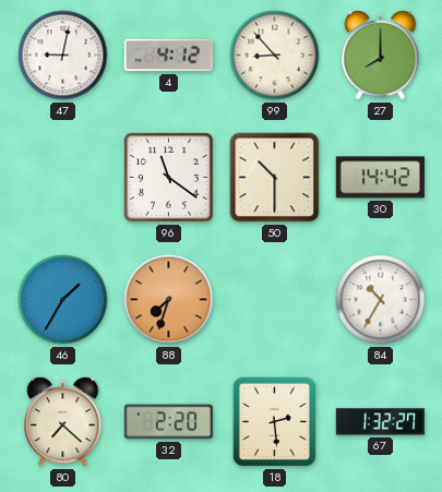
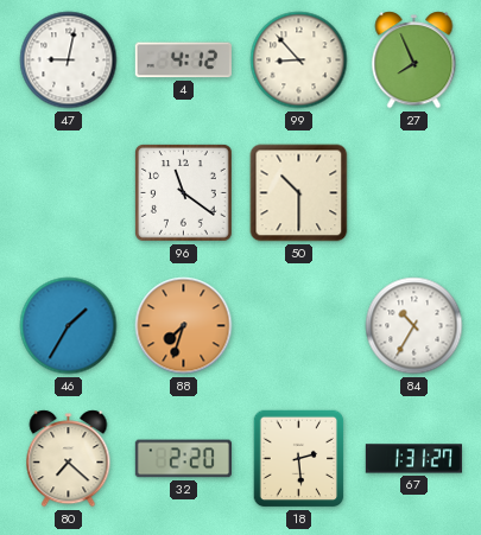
27: 8:00 -> 7:56
30: 14:42 -> none
67: 1:32 -> 1:31
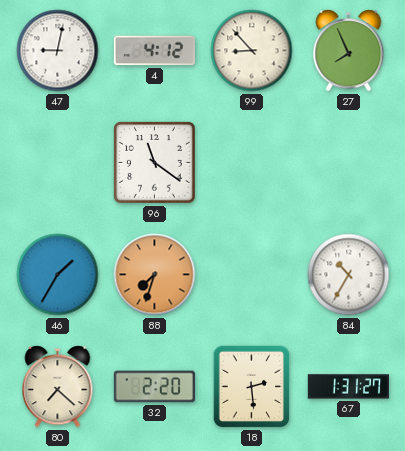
50: 10:30 -> none
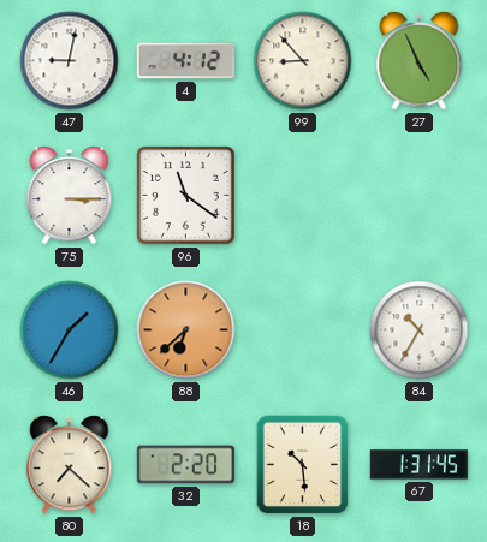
27: 7:56 -> 4:56
75: none -> 3:15
88: 7:33 -> 6:38
18: 2:29 -> 10:29
67: 1:31:27 -> 1:31:45
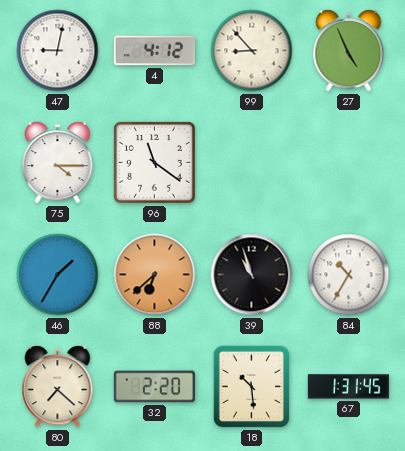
75: 3:15 -> 4:15
39: none -> 10:57
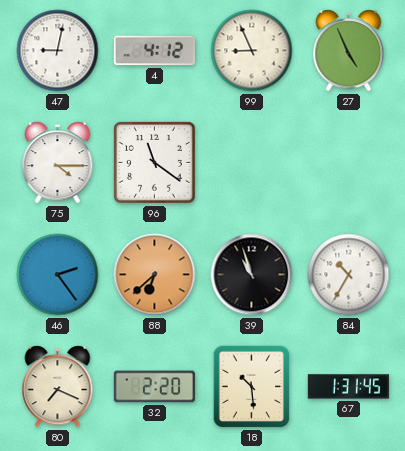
99: 8:53 -> 8:56
46: 1:35 -> 2:24
80: 7:22 -> 7:19
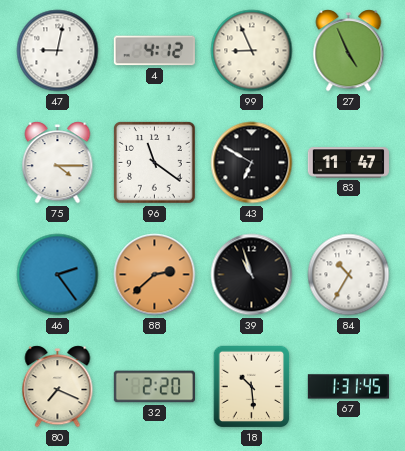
43: none -> 6:50
83: none -> 11:47
88: 6:38 -> 2:38
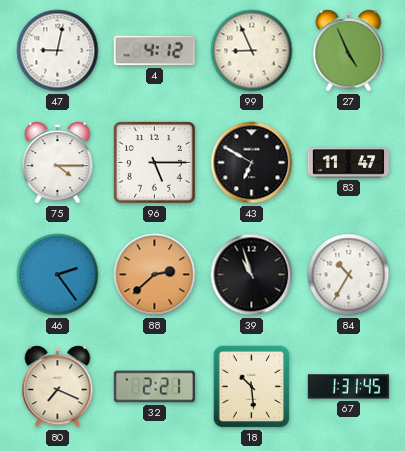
96: 11:21 -> 5:15
32: 2:20 -> 2:21
